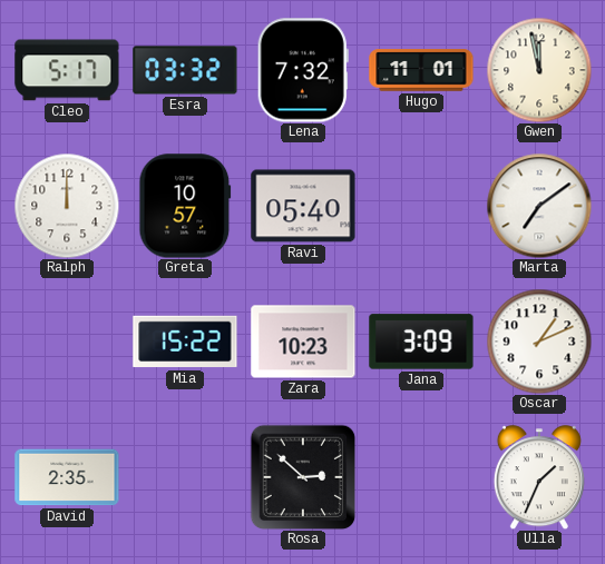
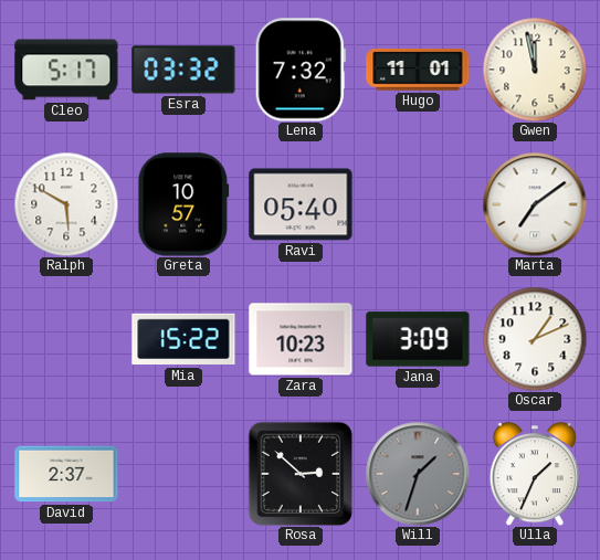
Ralph: 12:00 -> 5:50
David: 2:35 -> 2:37
Will: none -> 1:33
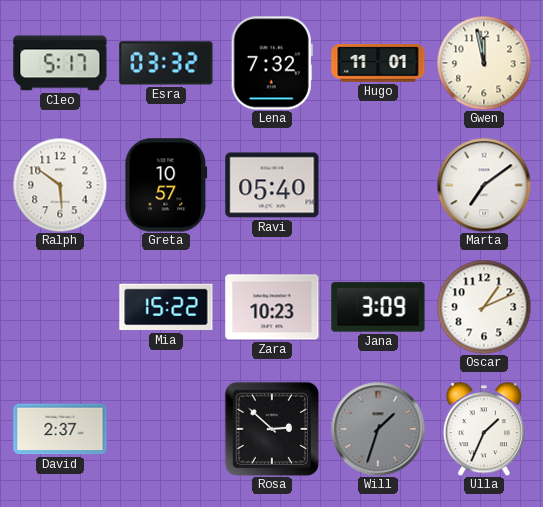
Ralph: 5:50 -> 5:51
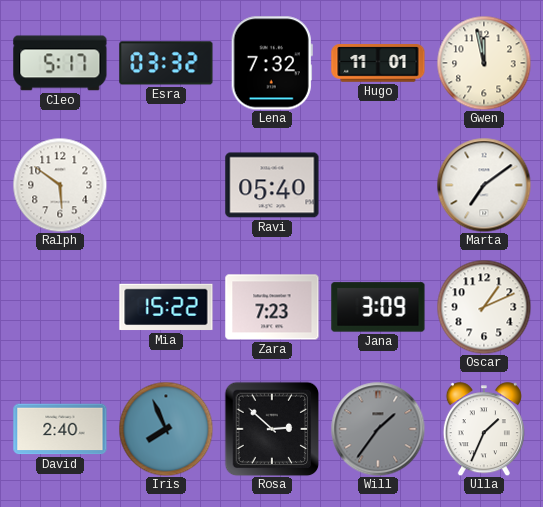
Greta: 10:57 -> none
Zara: 10:23 -> 7:23
David: 2:37 -> 2:40
Iris: none -> 7:56
Will: 1:33 -> 1:36
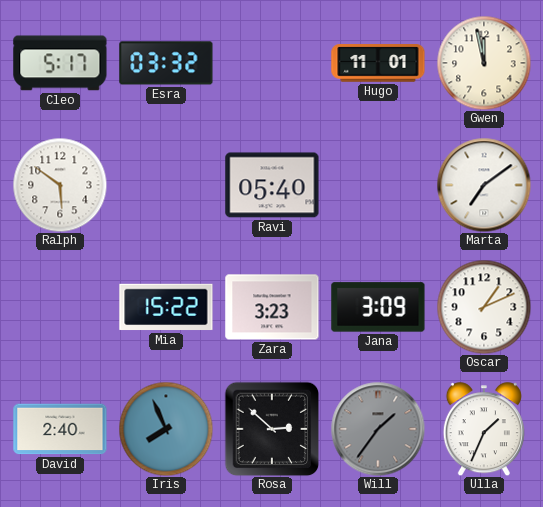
Lena: 7:32 -> none
Zara: 7:23 -> 3:23
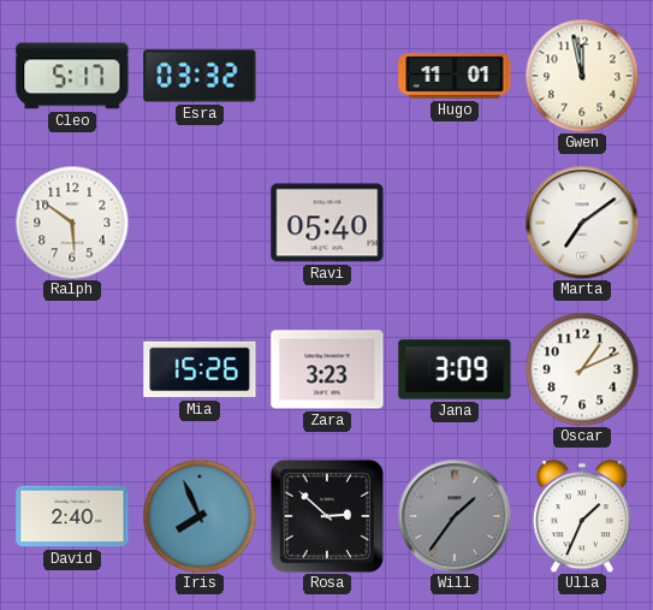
Mia: 15:22 -> 15:26
